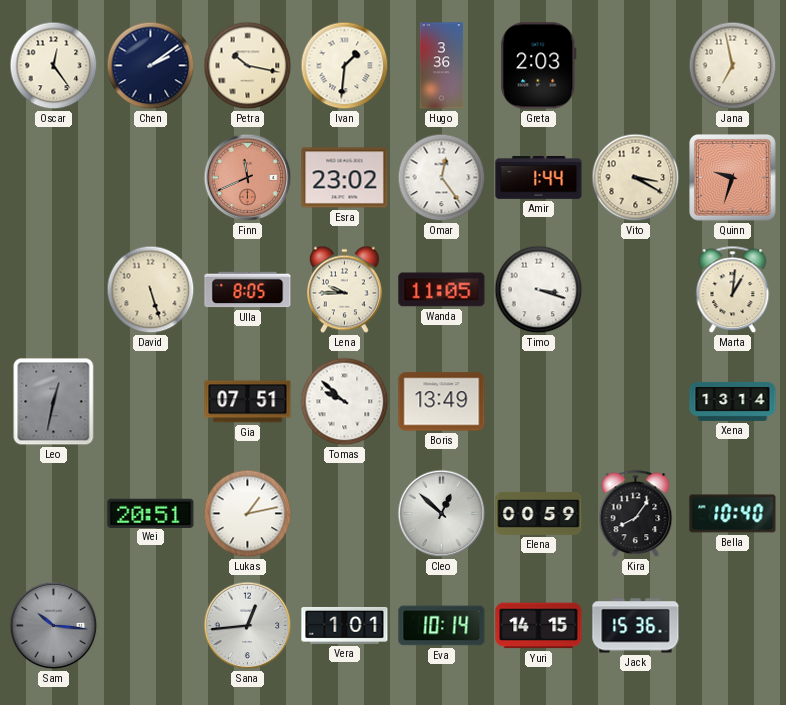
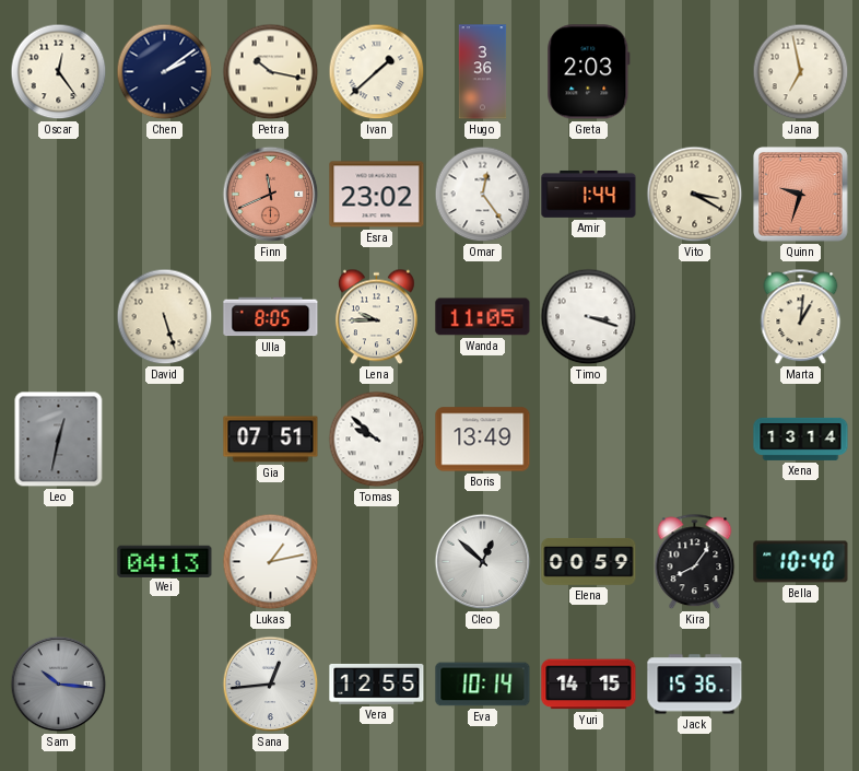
Ivan: 1:31 -> 1:38
Wei: 20:51 -> 04:13
Vera: 1:01 -> 12:55
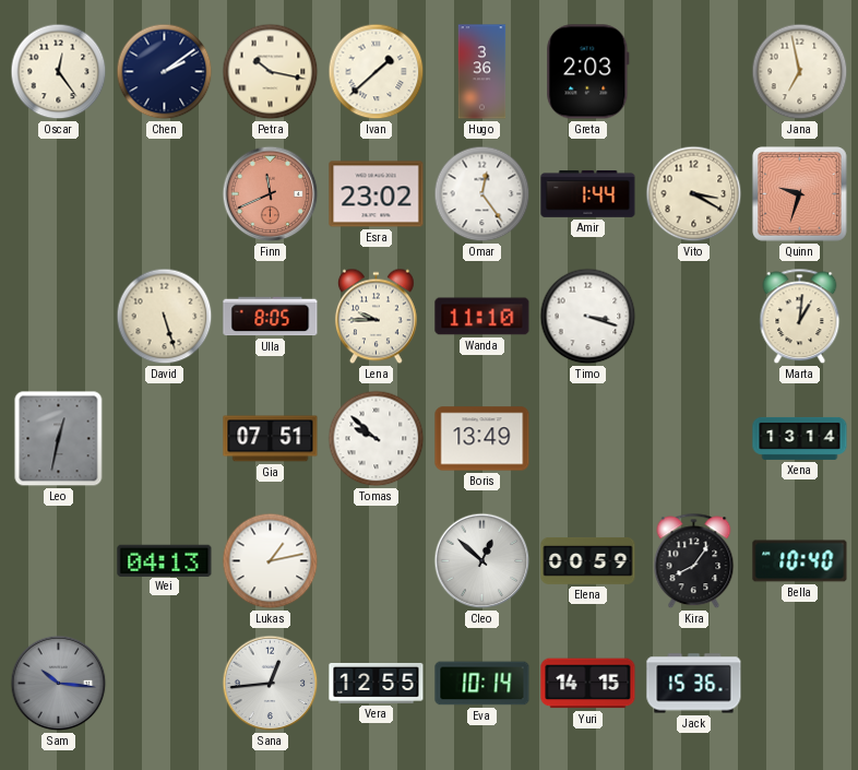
Wanda: 11:05 -> 11:10
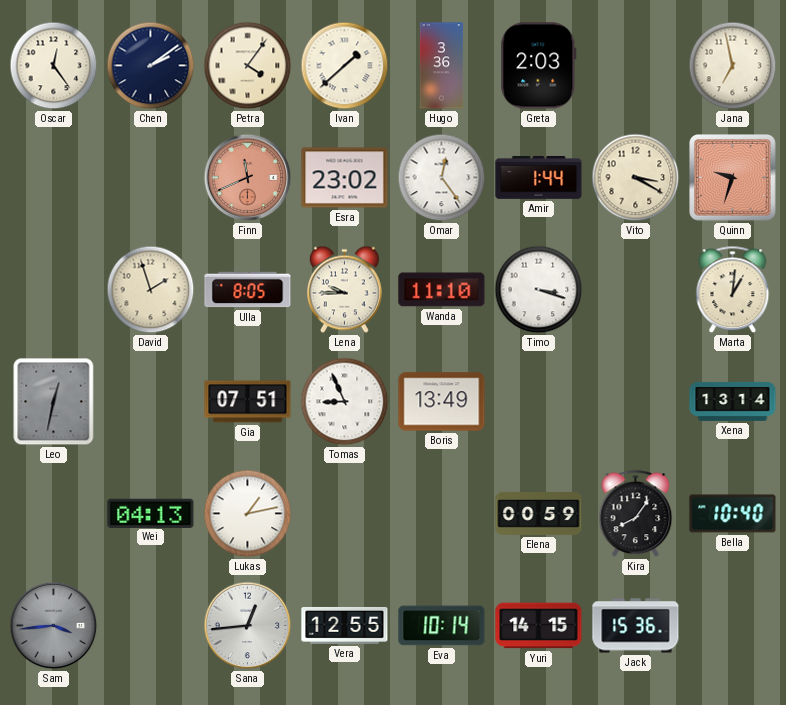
Petra: 10:17 -> 4:06
David: 5:27 -> 1:57
Tomas: 9:52 -> 8:56
Cleo: 12:52 -> none
Sam: 10:16 -> 3:44
